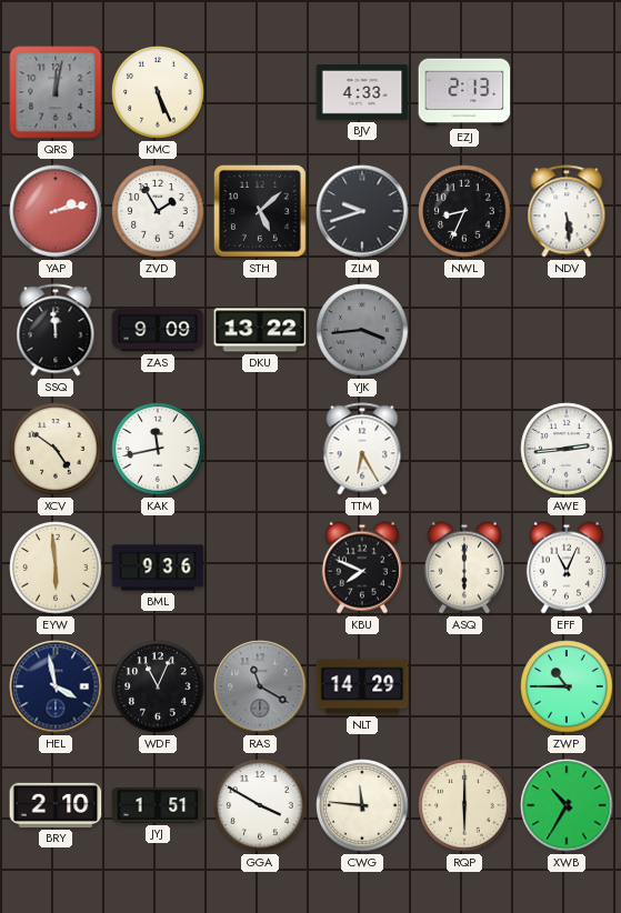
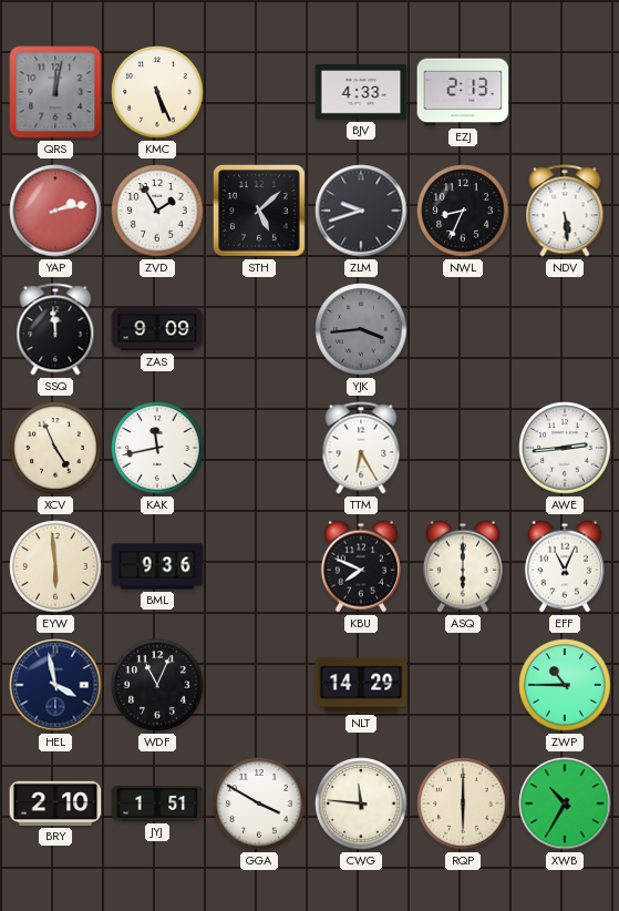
DKU: 13:22 -> none
XCV: 4:51 -> 4:56
RAS: 11:20 -> none
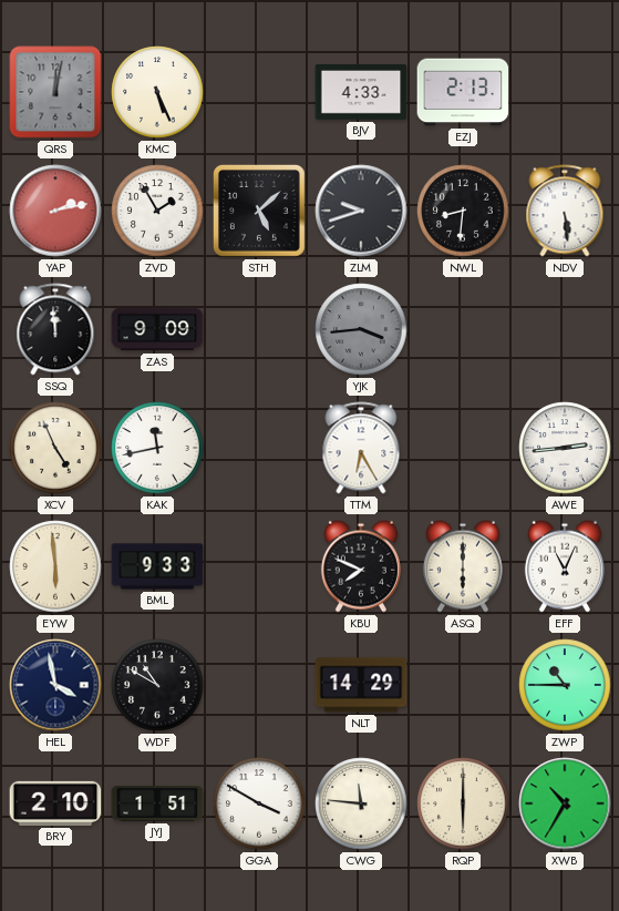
NWL: 8:34 -> 8:31
BML: 9:36 -> 9:33
WDF: 11:04 -> 10:50
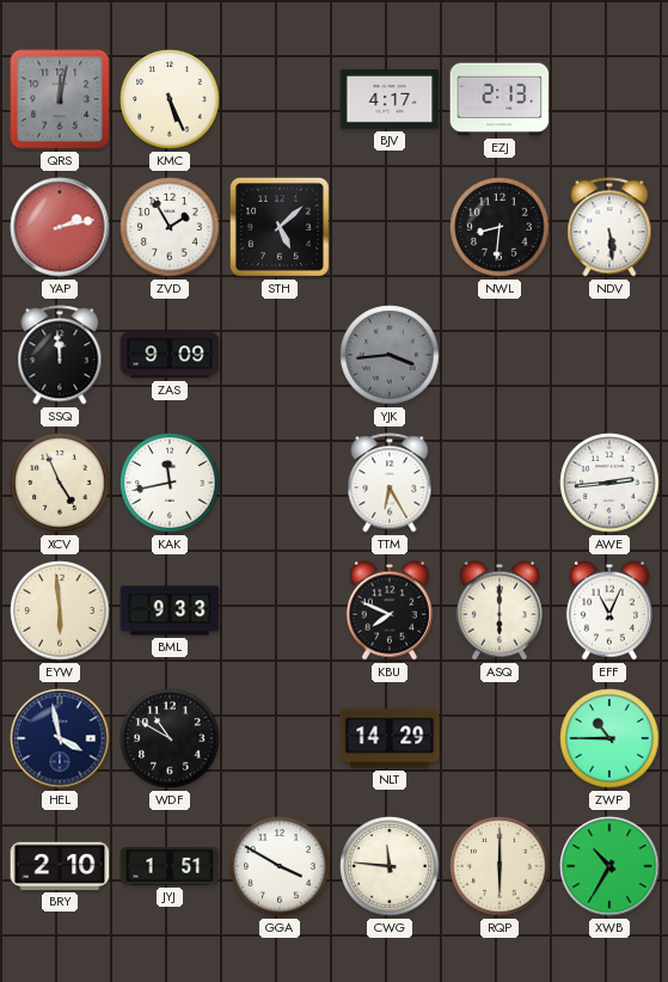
BJV: 4:33 -> 4:17
ZLM: 9:42 -> none
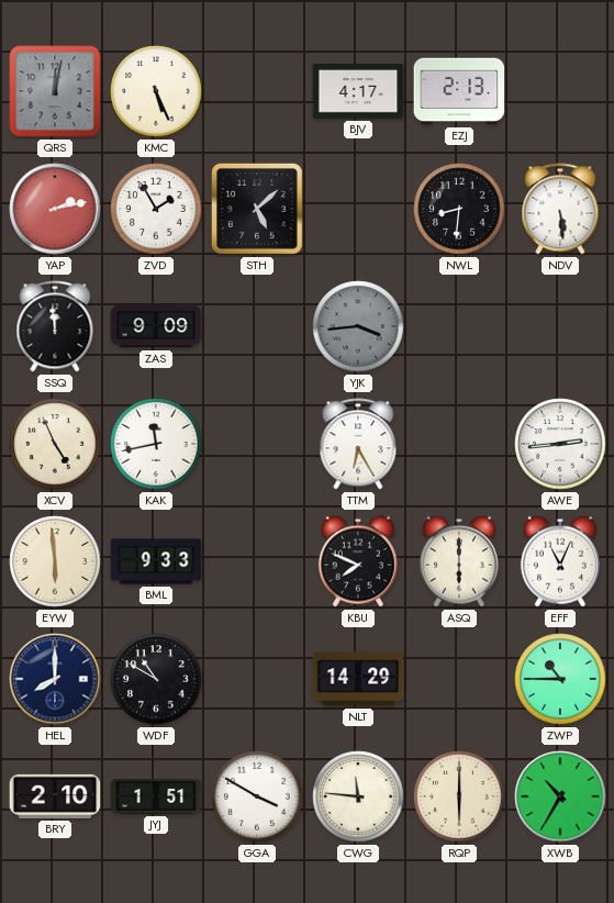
HEL: 3:58 -> 8:00
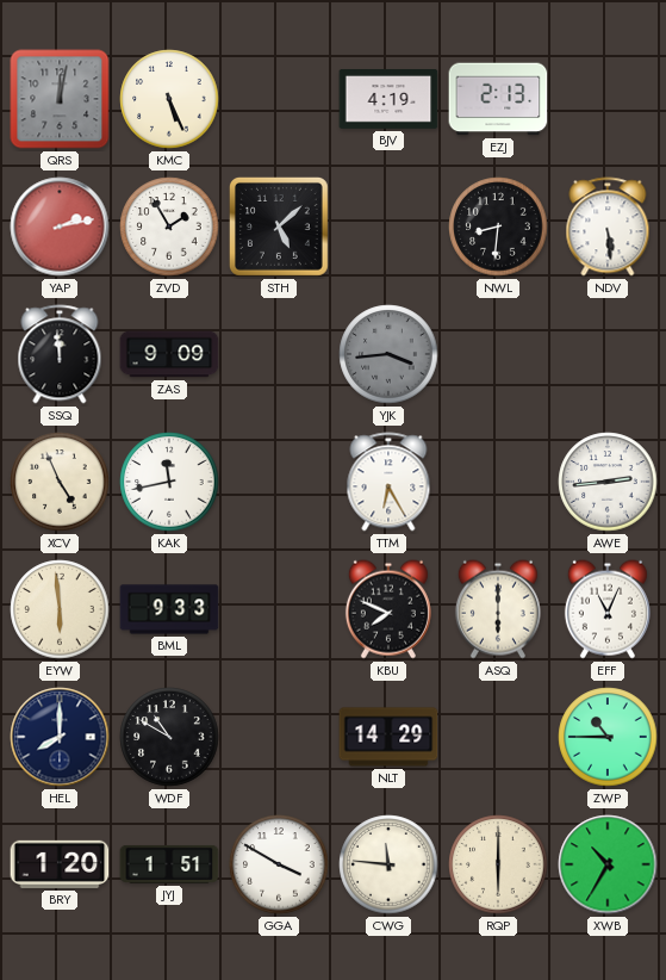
BJV: 4:17 -> 4:19
BRY: 2:10 -> 1:20
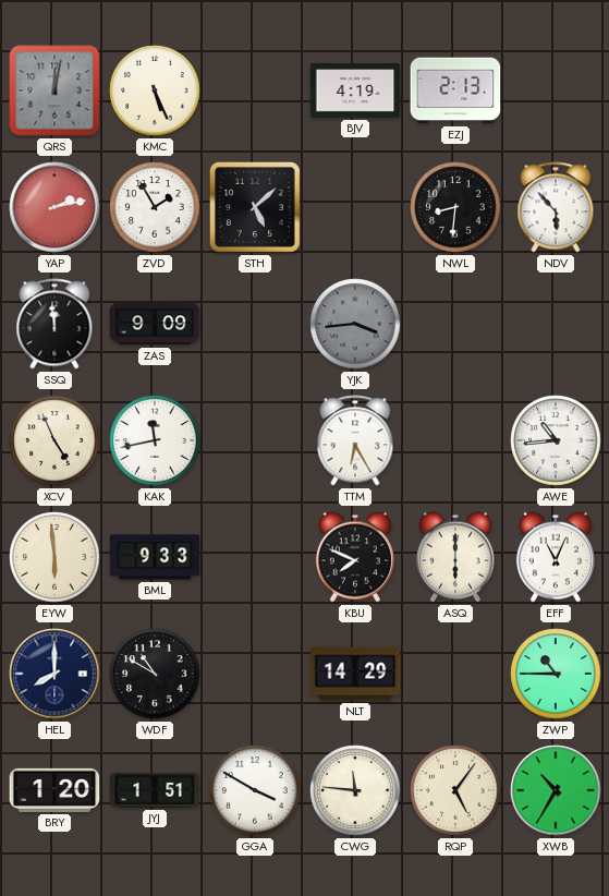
NDV: 5:29 -> 5:53
AWE: 2:44 -> 10:44
RQP: 6:00 -> 5:06
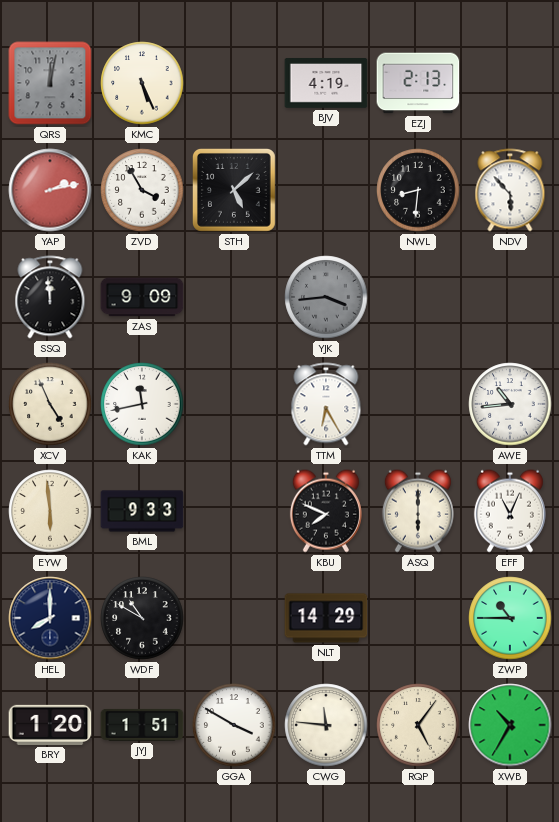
ZVD: 1:55 -> 3:55
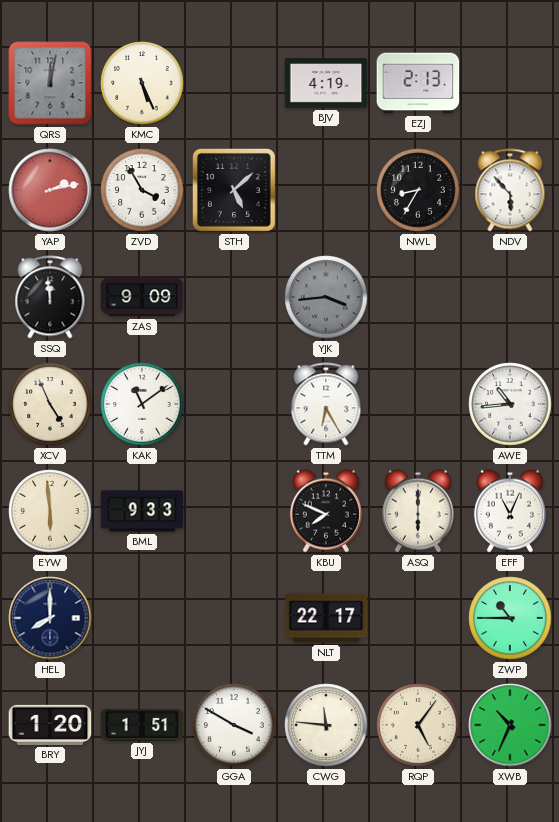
NWL: 8:31 -> 8:35
KAK: 11:43 -> 11:09
WDF: 10:50 -> none
NLT: 14:29 -> 22:17
XWB: 10:35 -> 10:34
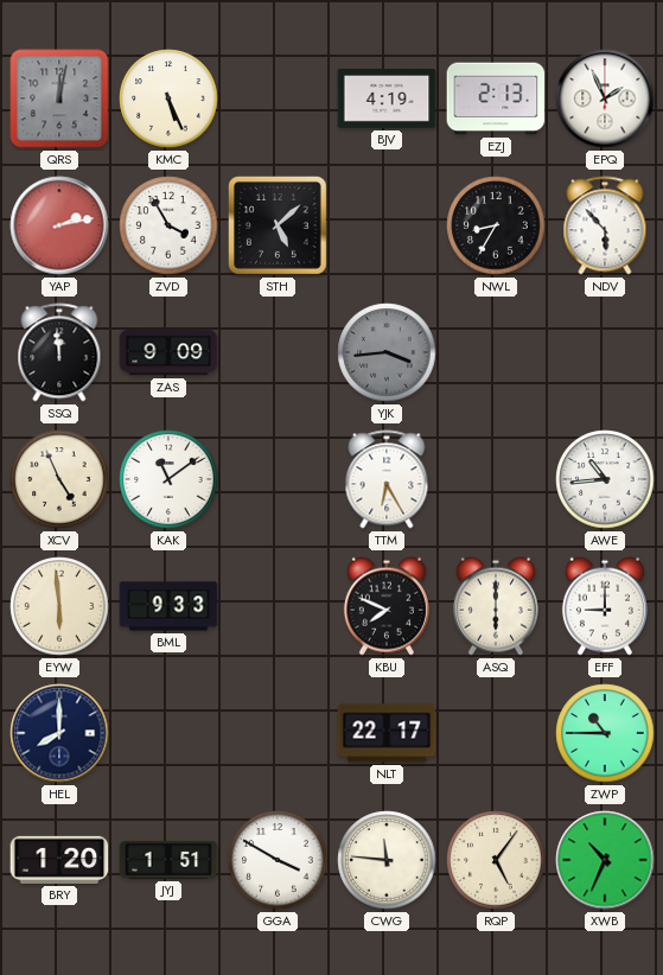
EPQ: none -> 1:56
EFF: 11:04 -> 9:00
